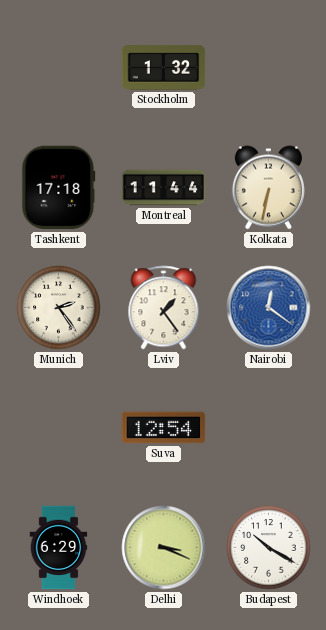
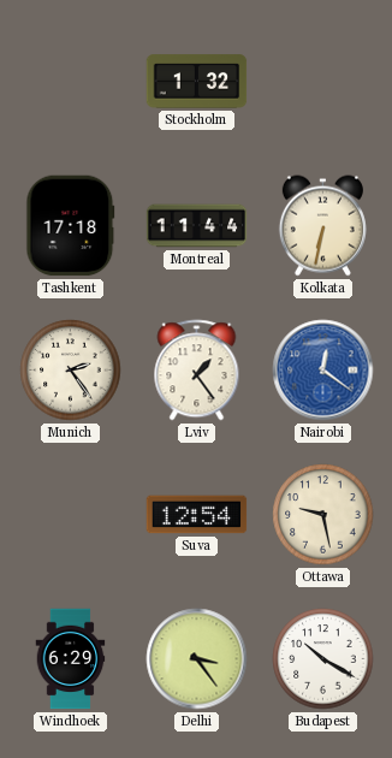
Ottawa: none -> 9:28
Delhi: 3:19 -> 3:24
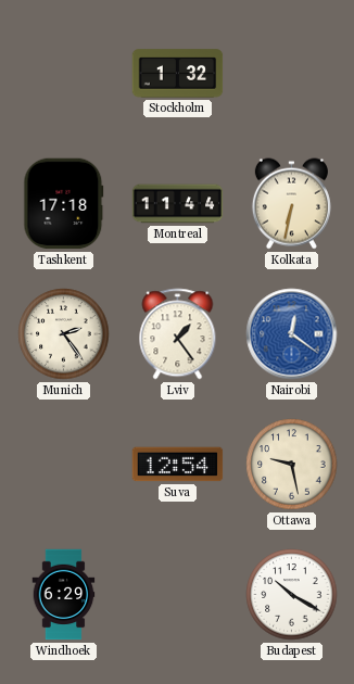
Delhi: 3:24 -> none
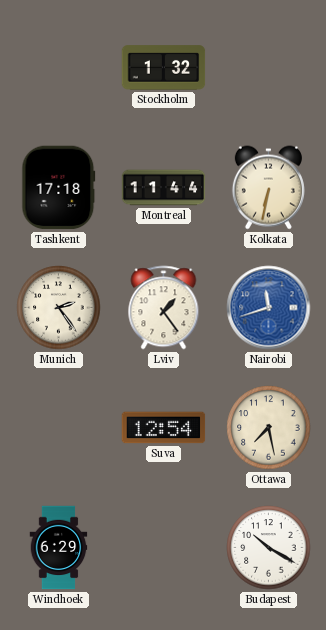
Nairobi: 12:21 -> 11:42
Ottawa: 9:28 -> 7:28
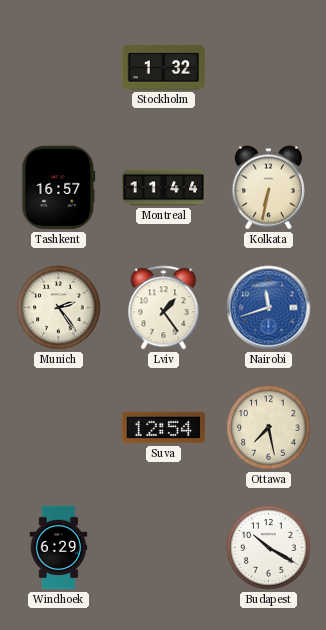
Tashkent: 17:18 -> 16:57
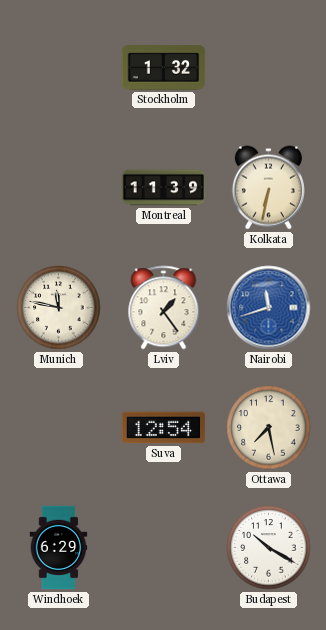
Tashkent: 16:57 -> none
Montreal: 11:44 -> 11:39
Munich: 2:24 -> 11:47
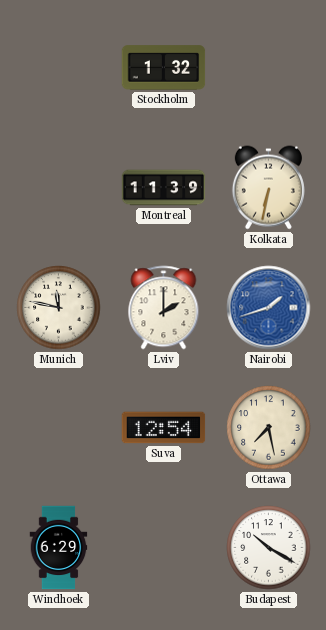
Lviv: 1:24 -> 2:00
Nairobi: 11:42 -> 1:42
